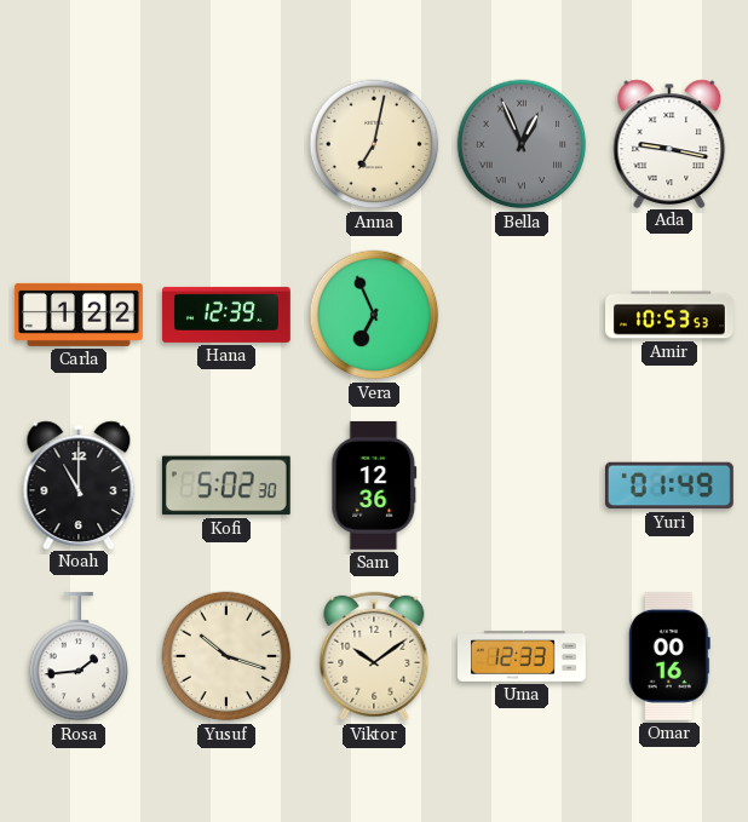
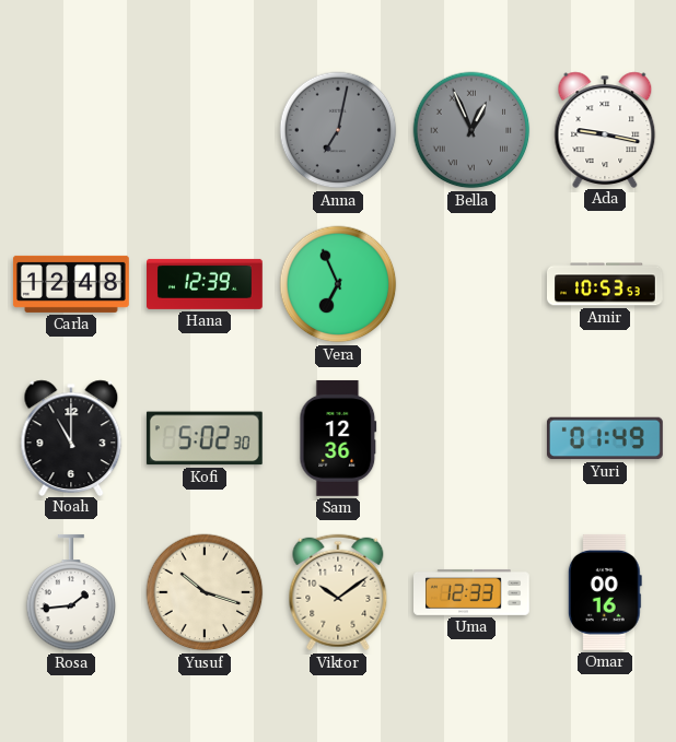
Anna dial: cream -> grey
Carla: 1:22 -> 12:48
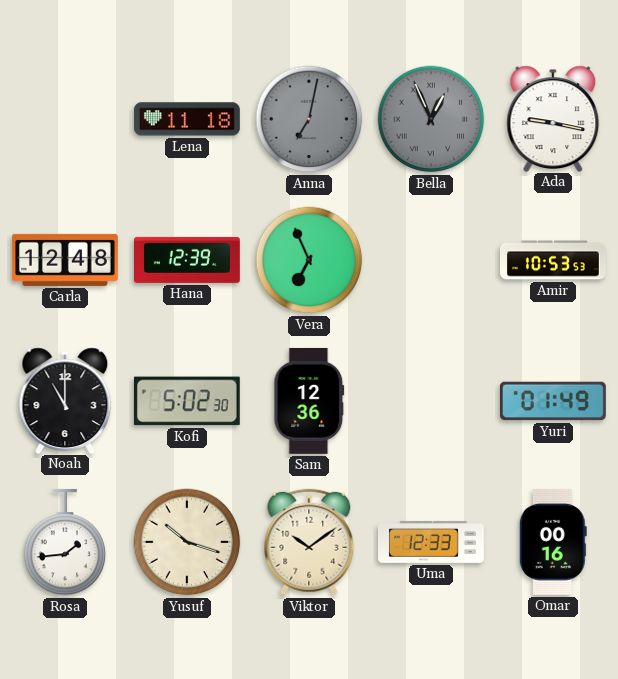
Lena: none -> 11:18
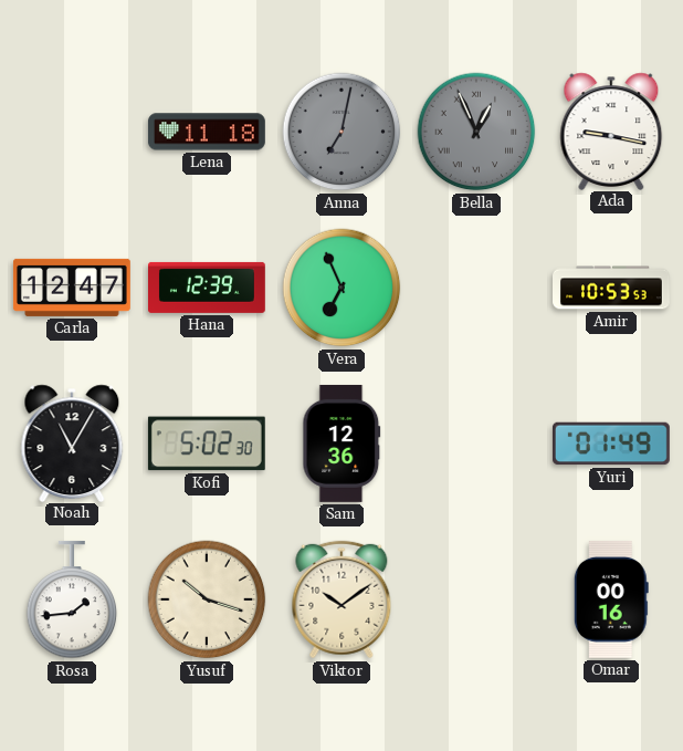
Carla: 12:48 -> 12:47
Noah: 11:00 -> 11:05
Uma: 12:33 -> none
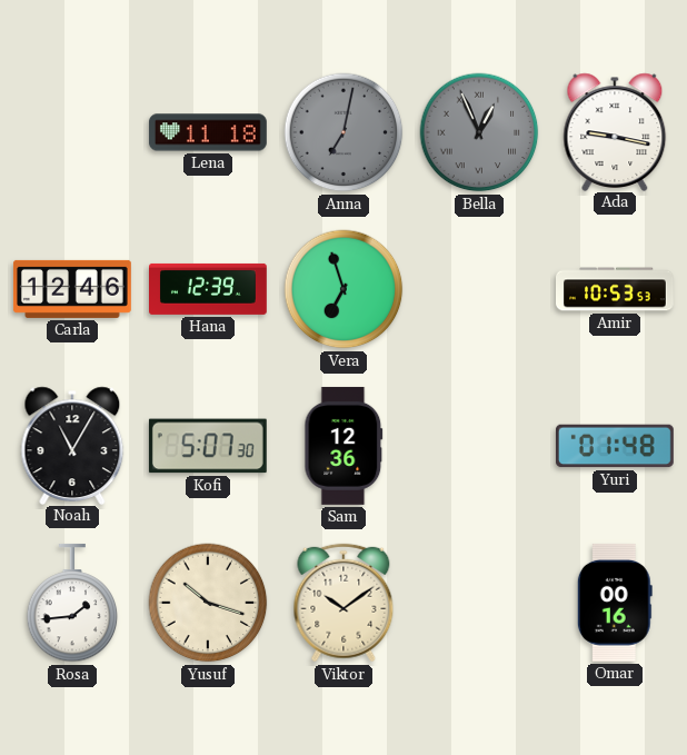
Carla: 12:47 -> 12:46
Vera: 6:56 -> 6:57
Kofi: 5:02 -> 5:07
Yuri: 01:49 -> 01:48
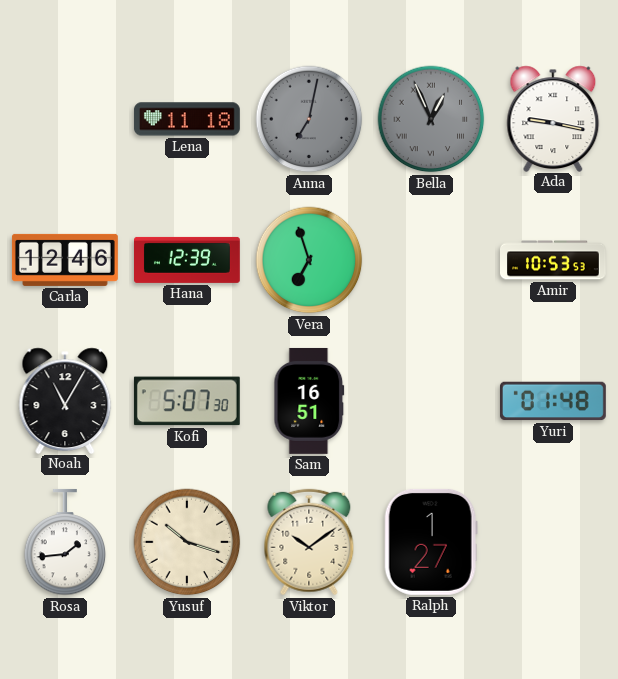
Sam: 12:36 -> 16:51
Ralph: none -> 1:27
Omar: 00:16 -> none
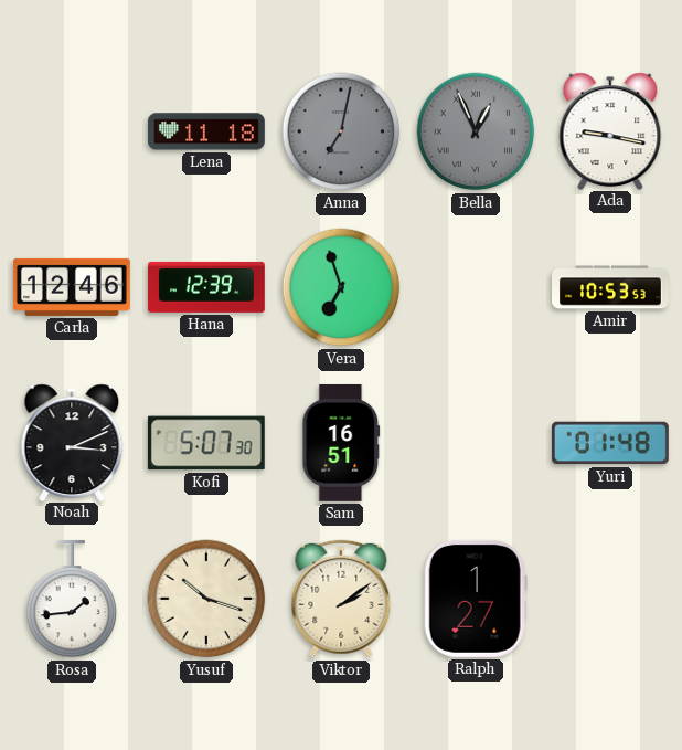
Noah: 11:05 -> 3:11
Viktor: 10:09 -> 2:09
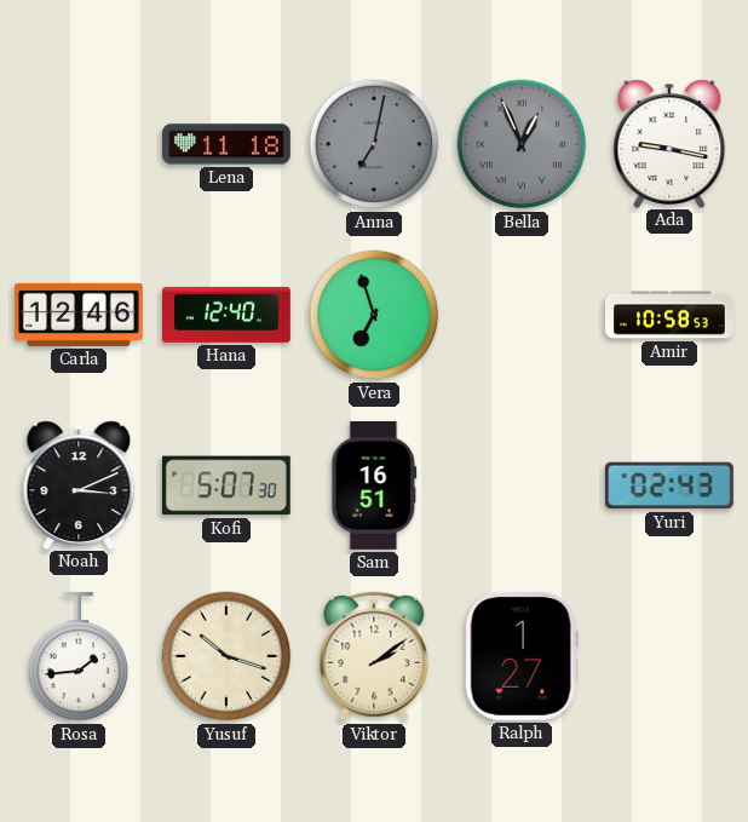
Hana: 12:39 -> 12:40
Amir: 10:53 -> 10:58
Yuri: 01:48 -> 02:43
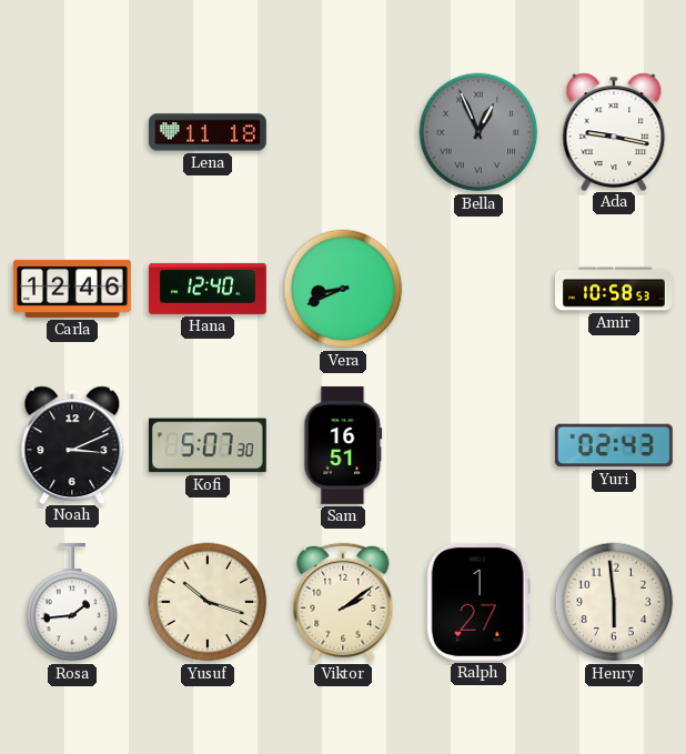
Anna: 7:02 -> none
Vera: 6:57 -> 8:41
Henry: none -> 5:59
